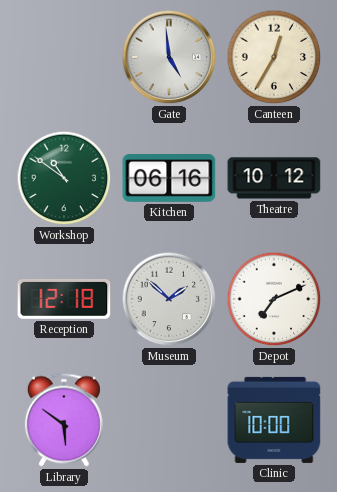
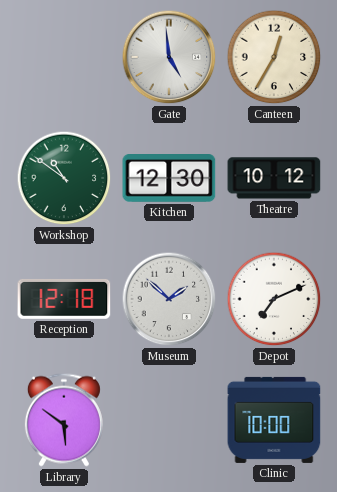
Kitchen: 06:16 -> 12:30
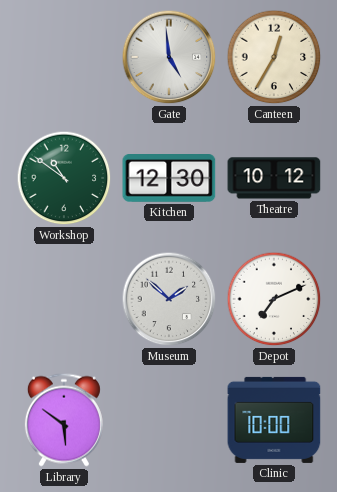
Reception: 12:18 -> none
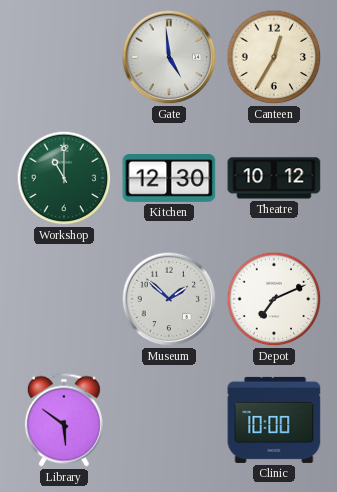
Workshop: 10:51 -> 11:00
